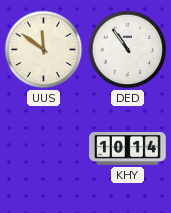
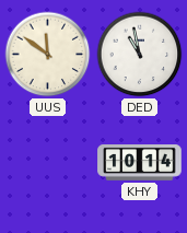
DED: 10:54 -> 10:58
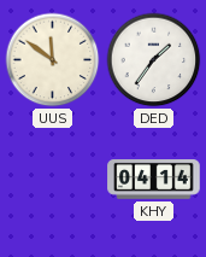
DED: 10:58 -> 1:36
KHY: 10:14 -> 04:14
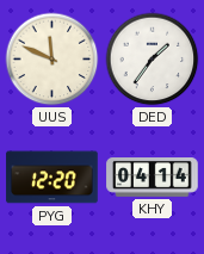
UUS: 11:51 -> 11:49
PYG: none -> 12:20
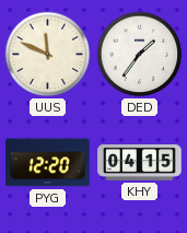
KHY: 04:14 -> 04:15
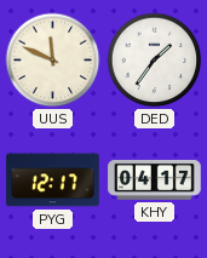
PYG: 12:20 -> 12:17
KHY: 04:15 -> 04:17
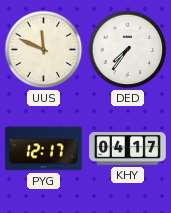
DED: 1:36 -> 7:36
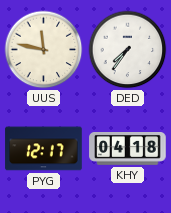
UUS: 11:49 -> 11:47
KHY: 04:17 -> 04:18
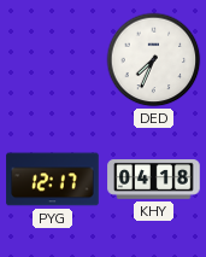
UUS: 11:47 -> none
DED: 7:36 -> 7:34
